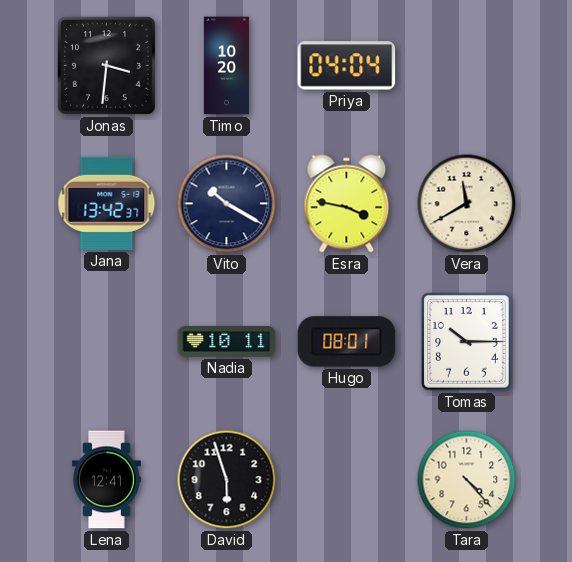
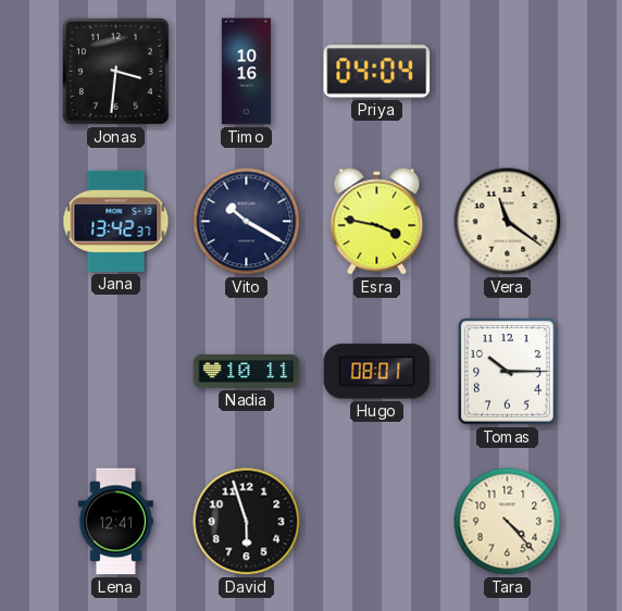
Timo: 10:20 -> 10:16
Vera: 11:40 -> 11:21
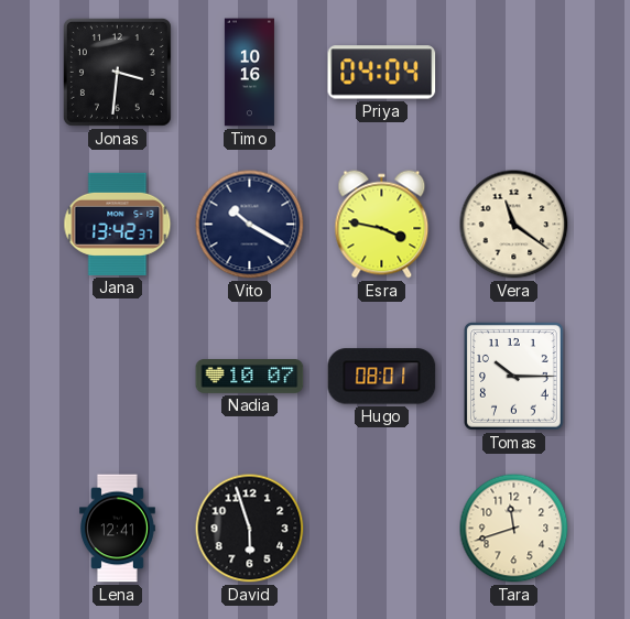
Nadia: 10:11 -> 10:07
Tara: 4:23 -> 11:42
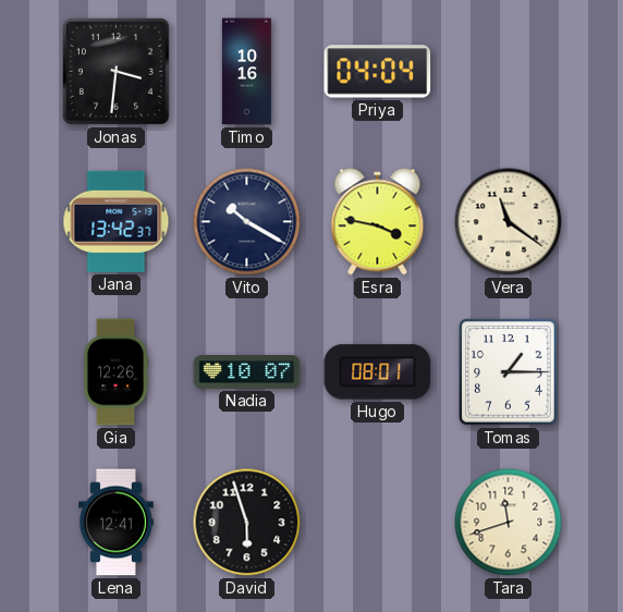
Gia: none -> 12:26
Tomas: 10:15 -> 1:15
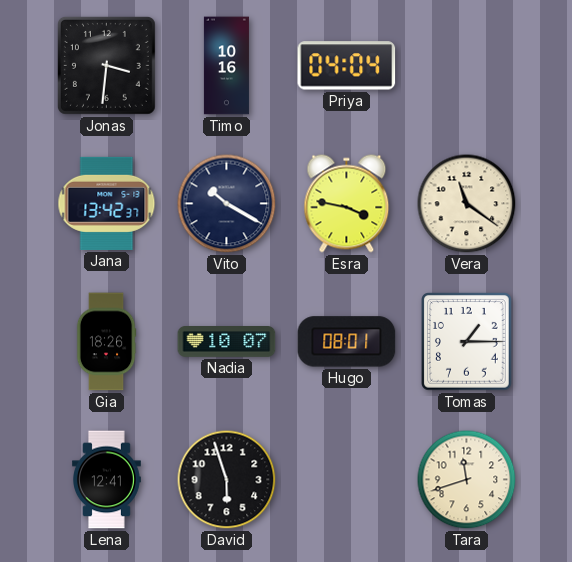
Gia: 12:26 -> 18:26
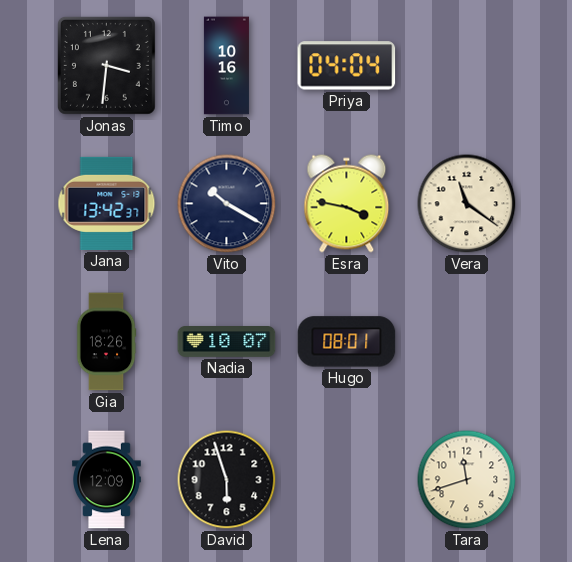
Tomas: 1:15 -> none
Lena: 12:41 -> 12:09
